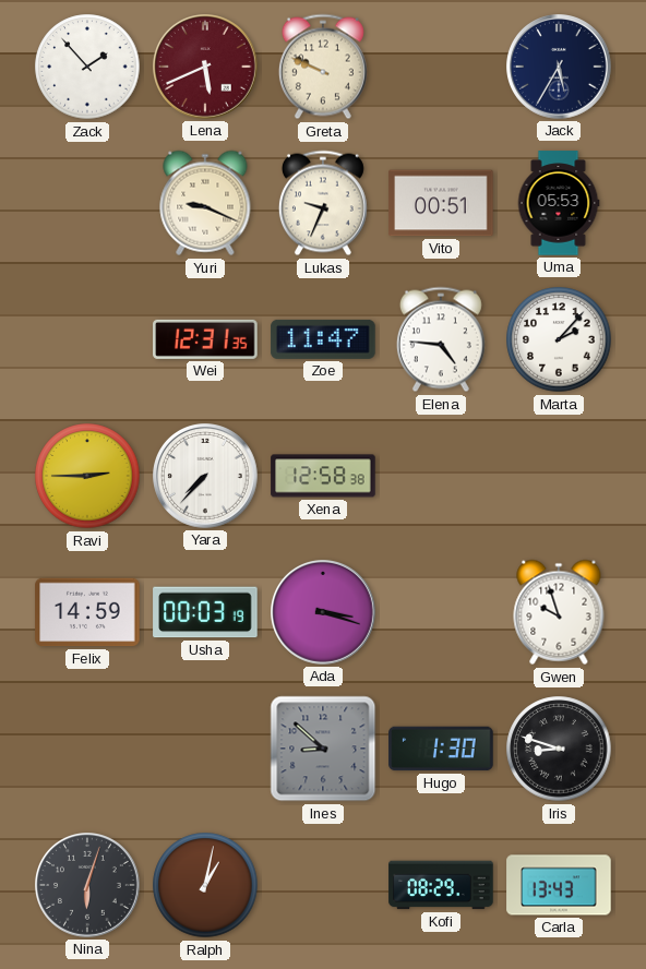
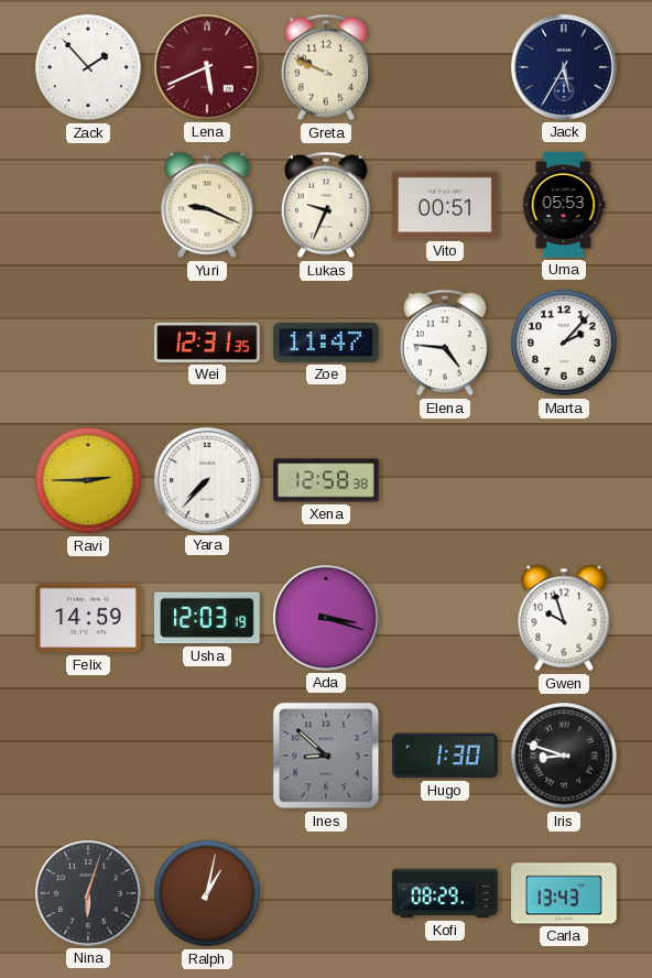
Usha: 00:03 -> 12:03
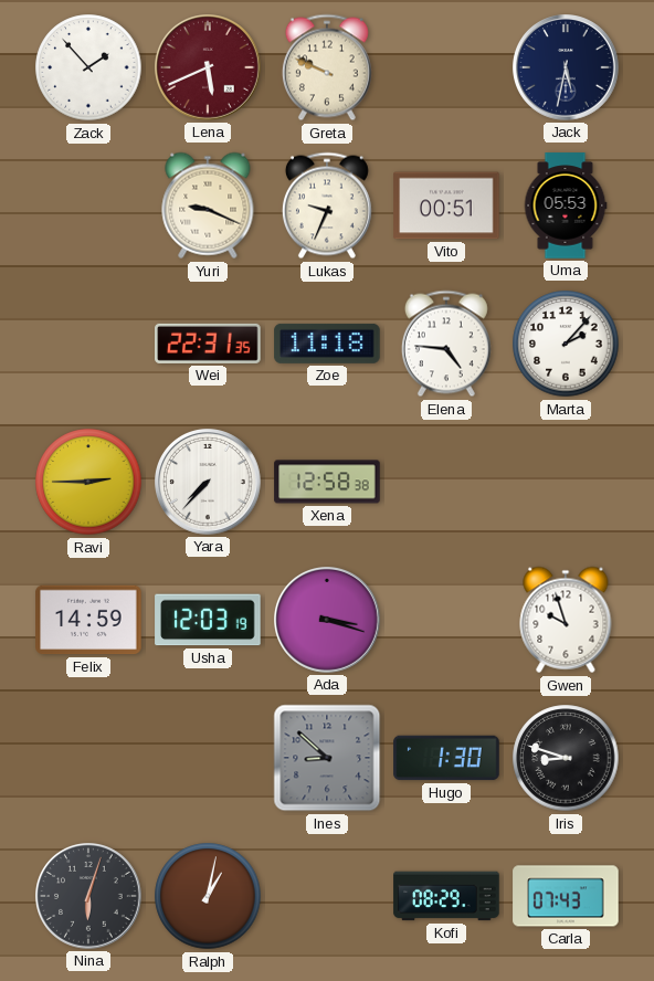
Jack: 5:35 -> 5:32
Wei: 12:31 -> 22:31
Zoe: 11:47 -> 11:18
Carla: 13:43 -> 07:43
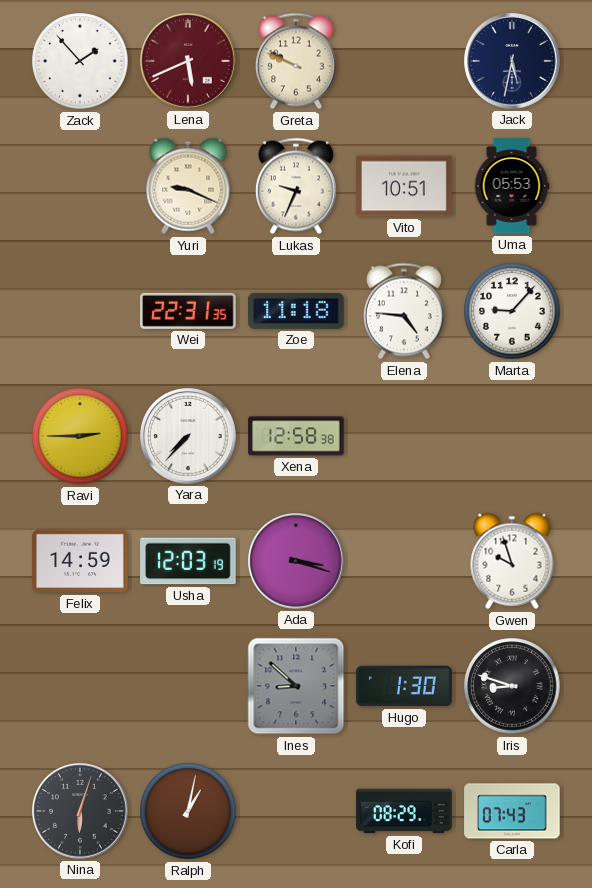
Vito: 00:51 -> 10:51
Marta: 2:07 -> 9:07
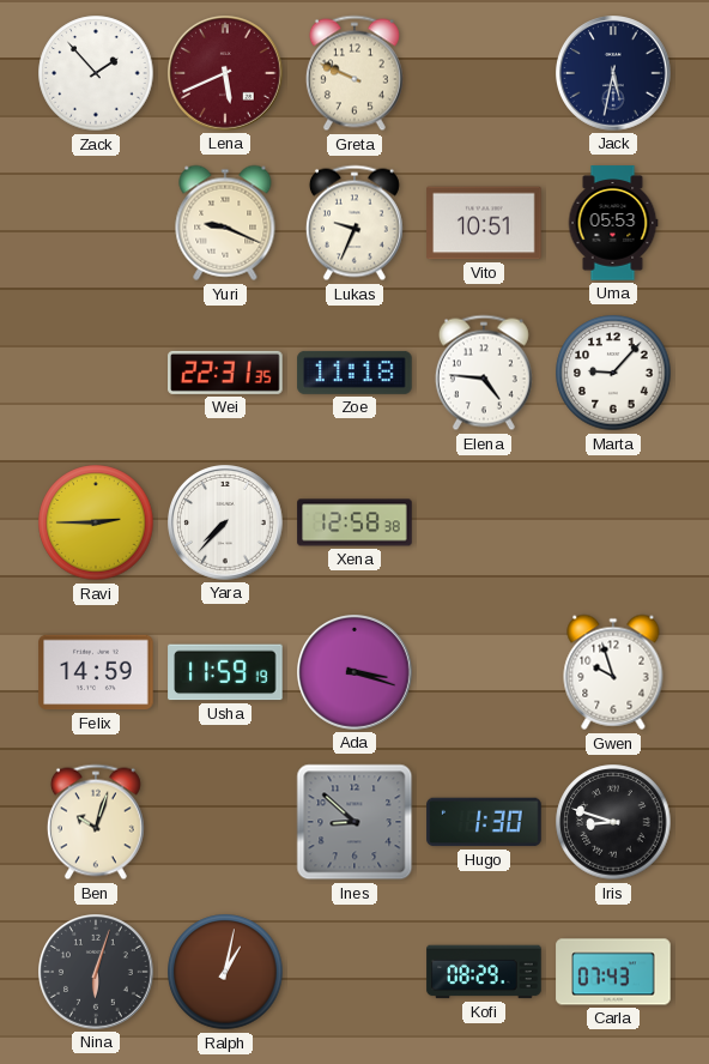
Usha: 12:03 -> 11:59
Ben: none -> 10:03
